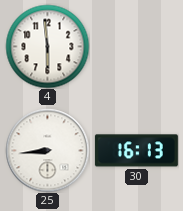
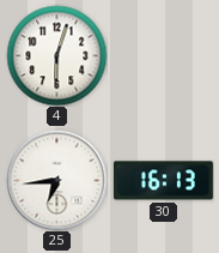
4: 5:59 -> 6:03
25: 8:44 -> 6:44
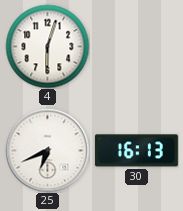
25: 6:44 -> 6:41
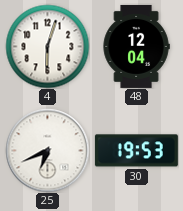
48: none -> 12:04
30: 16:13 -> 19:53
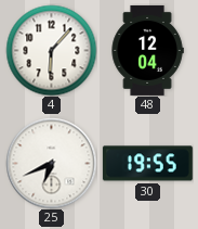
4: 6:03 -> 6:07
30: 19:53 -> 19:55
